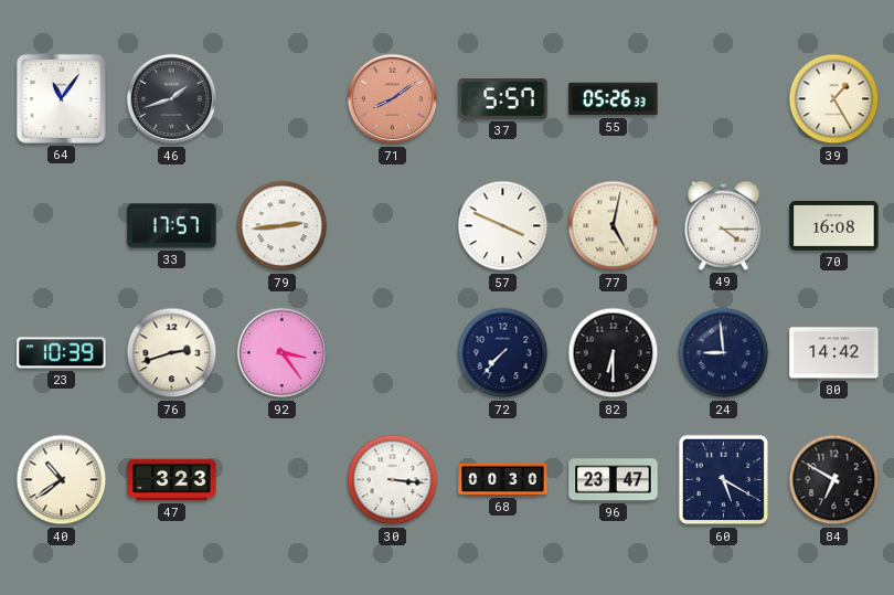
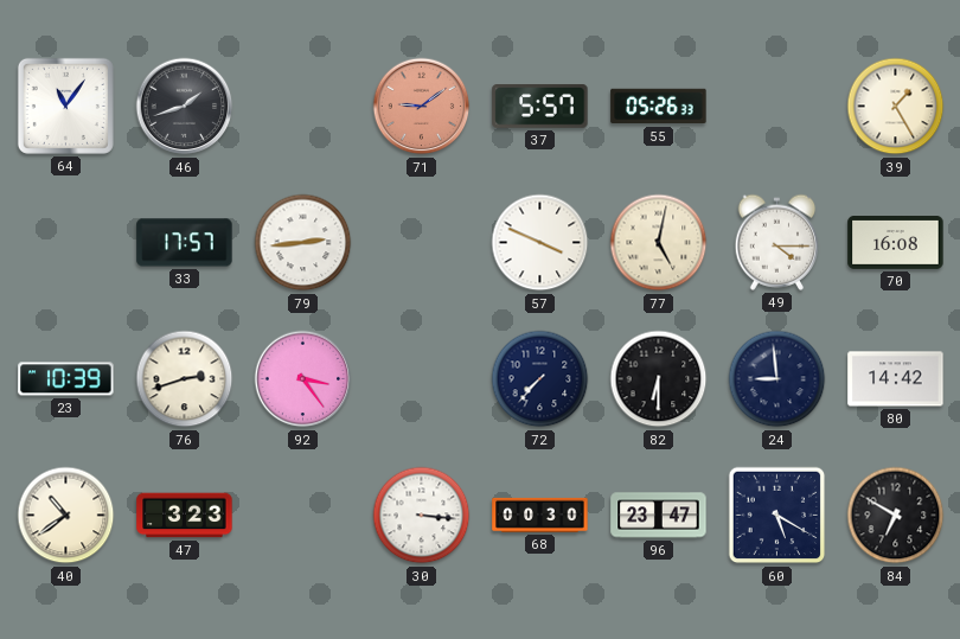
71: 8:09 -> 9:09
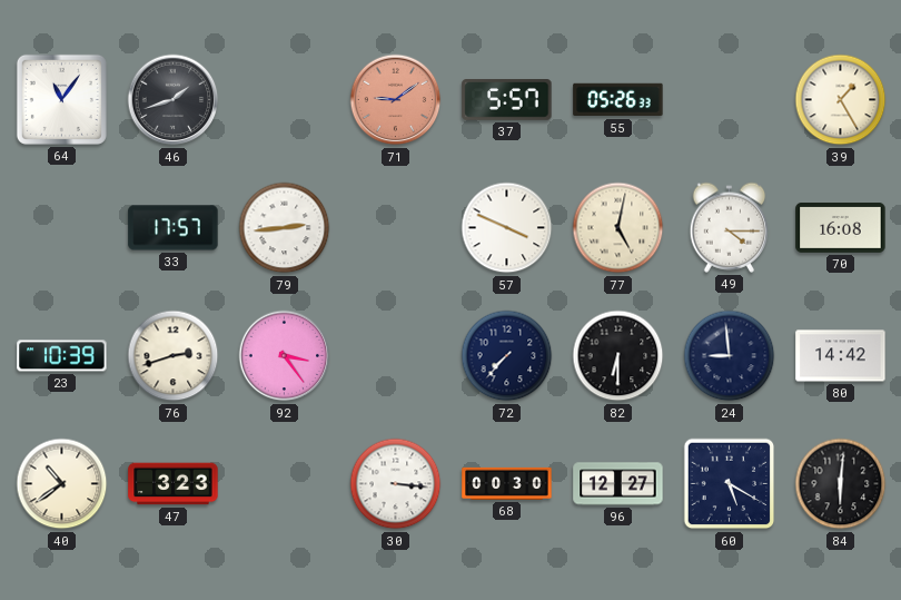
96: 23:47 -> 12:27
84: 6:50 -> 6:01
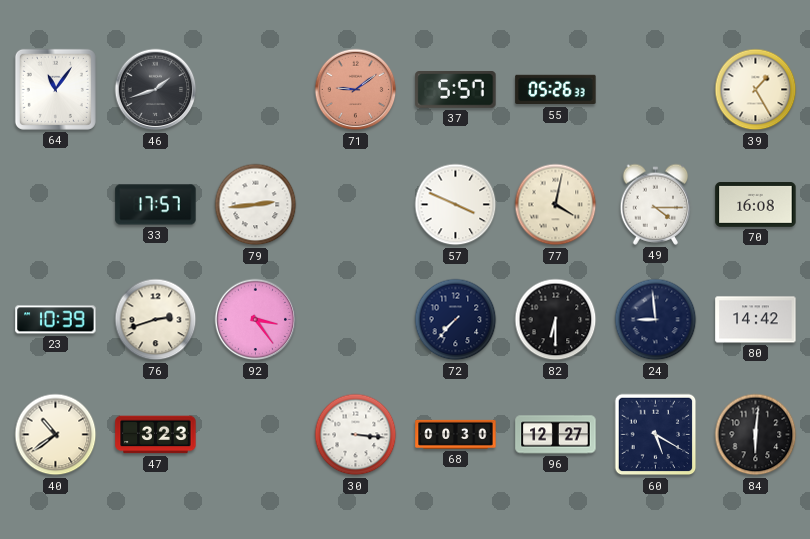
77: 5:02 -> 4:02
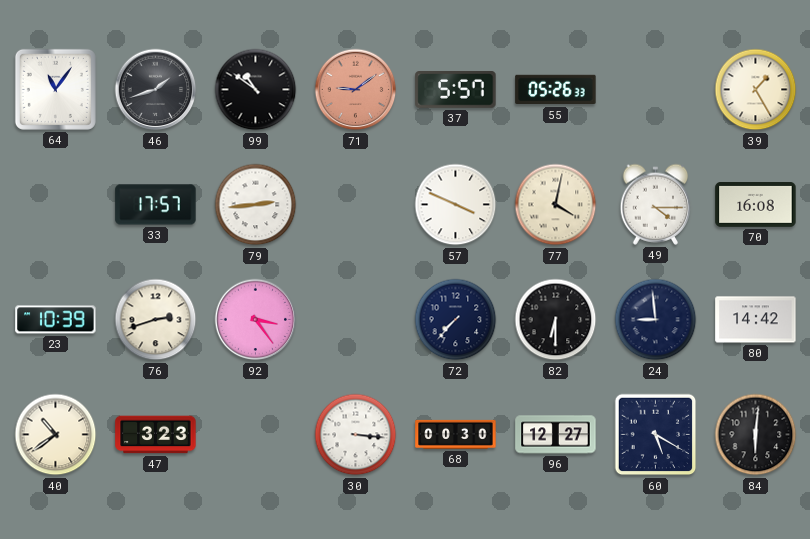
99: none -> 10:51
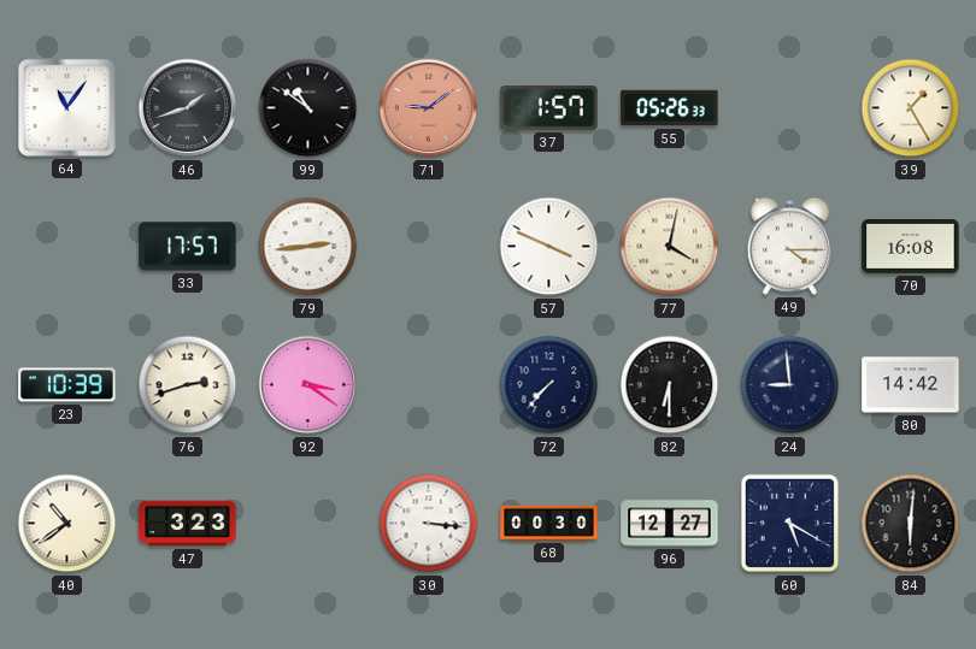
37: 5:57 -> 1:57
92: 3:24 -> 3:21
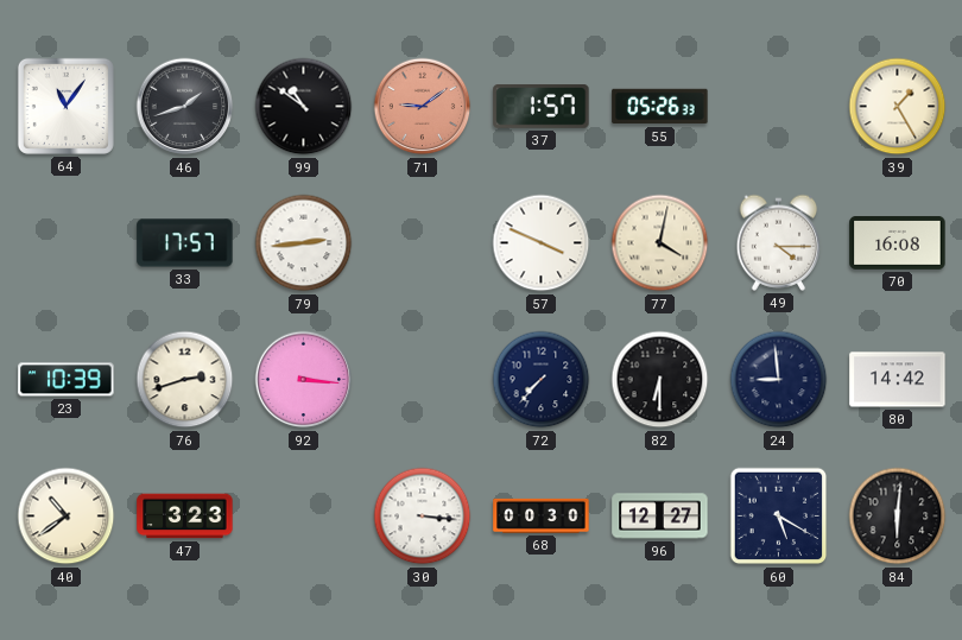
92: 3:21 -> 3:16
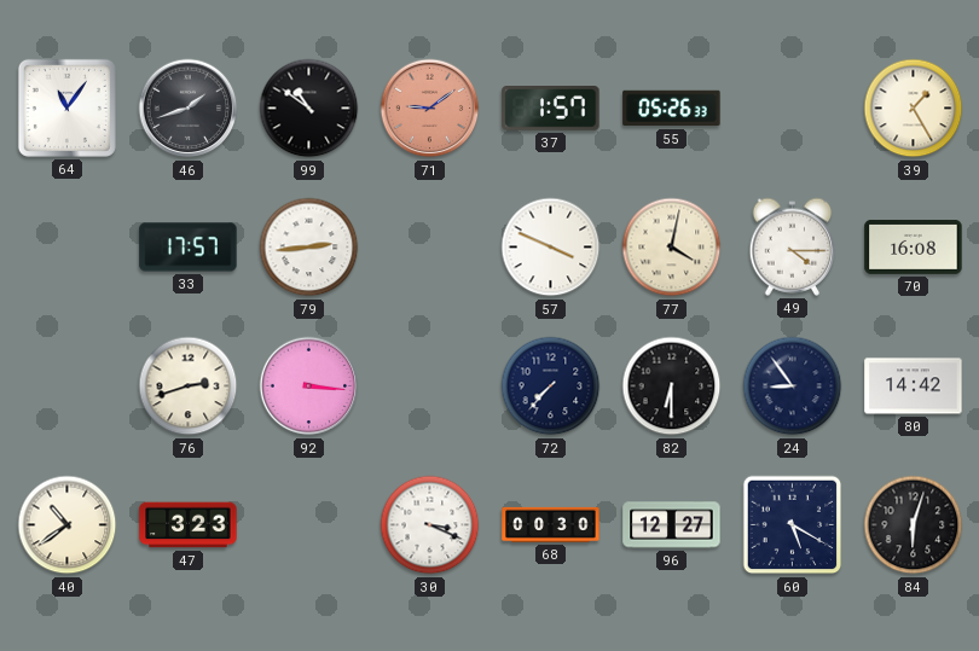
23: 10:39 -> none
24: 8:59 -> 8:54
30: 3:16 -> 3:19
84: 6:01 -> 6:03
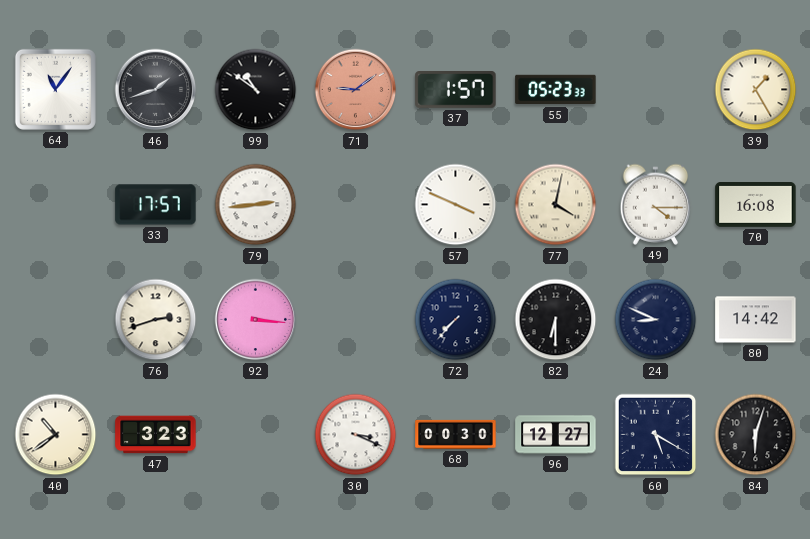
55: 05:26 -> 05:23
24: 8:54 -> 8:49
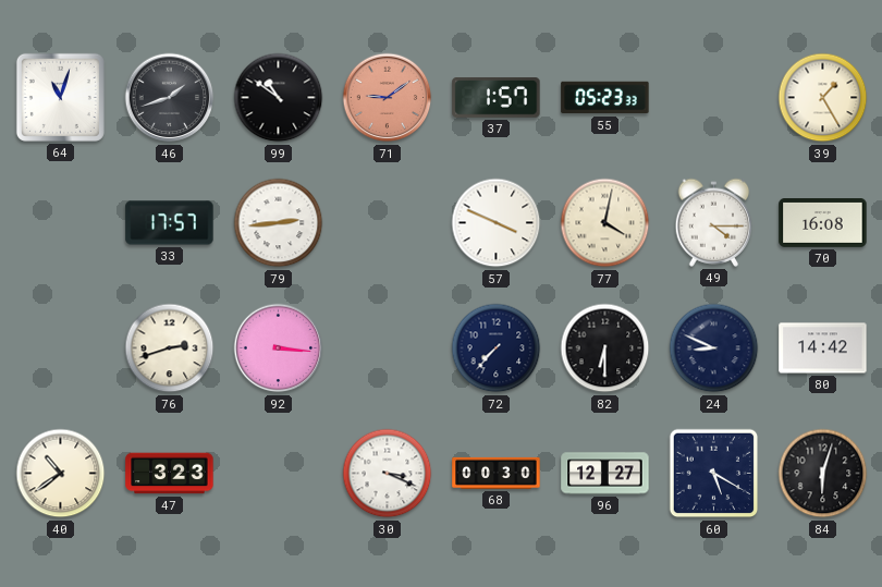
64: 11:06 -> 11:03
